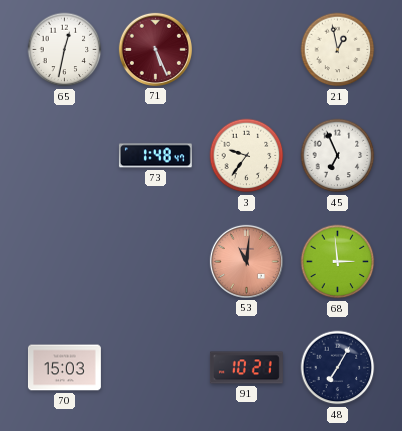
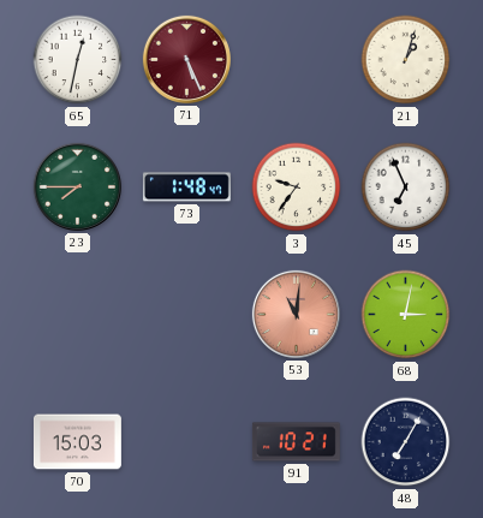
21: 12:58 -> 1:03
23: none -> 7:45
68: 2:59 -> 3:02
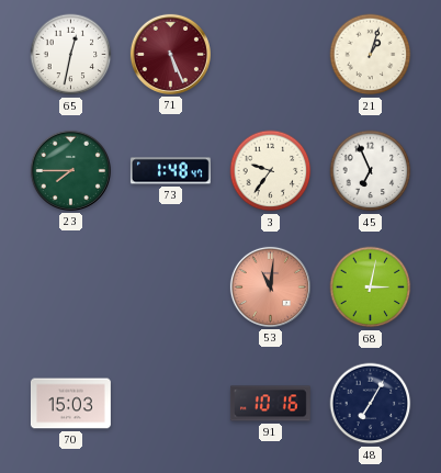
91: 10:21 -> 10:16
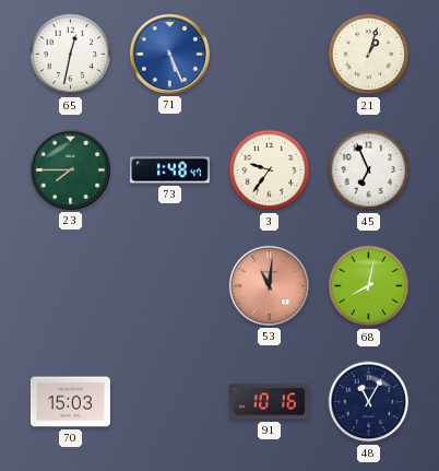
71 dial: burgundy -> blue
68: 3:02 -> 8:02
48: 7:05 -> 11:05
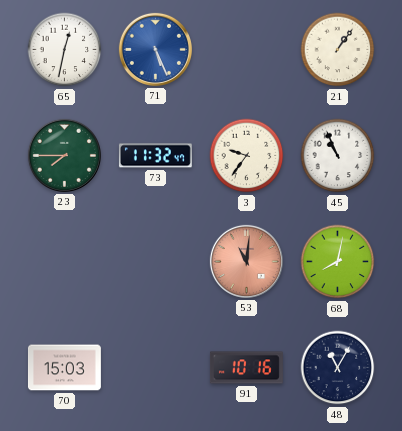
21: 1:03 -> 1:06
73: 1:48 -> 11:32
45: 6:56 -> 10:56
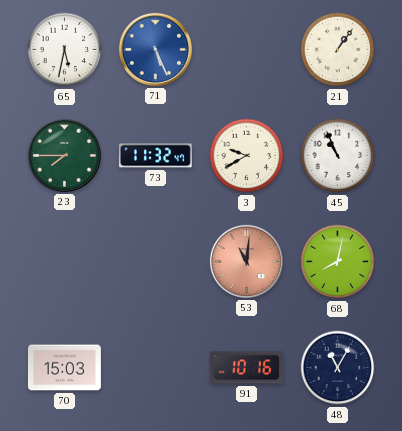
65: 12:32 -> 5:32
3: 9:36 -> 9:40
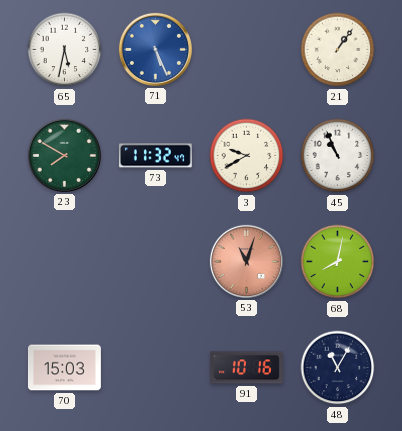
23: 7:45 -> 7:50
53: 11:01 -> 11:03
